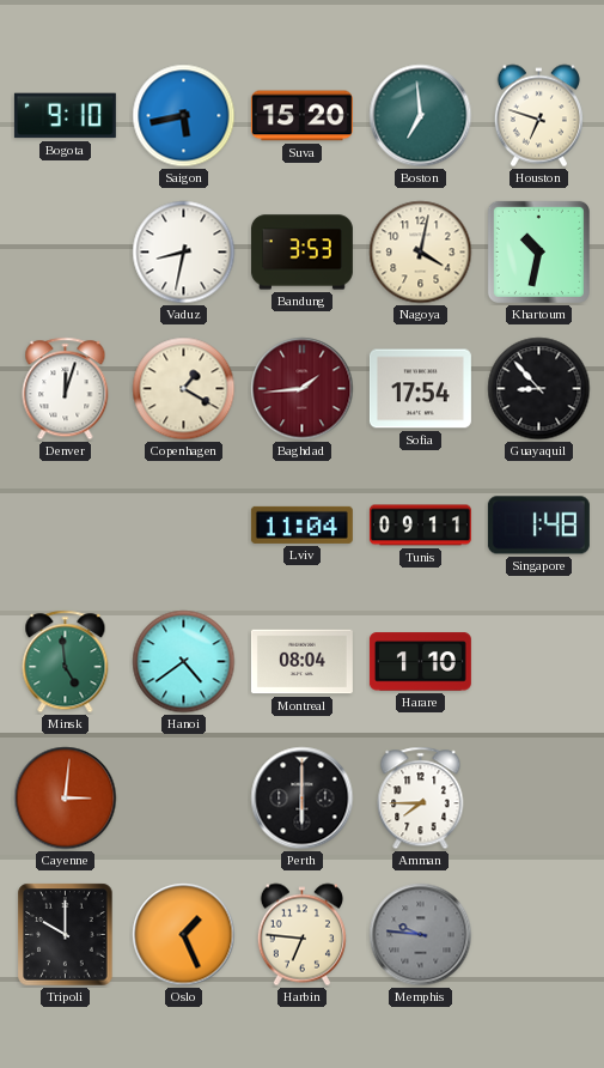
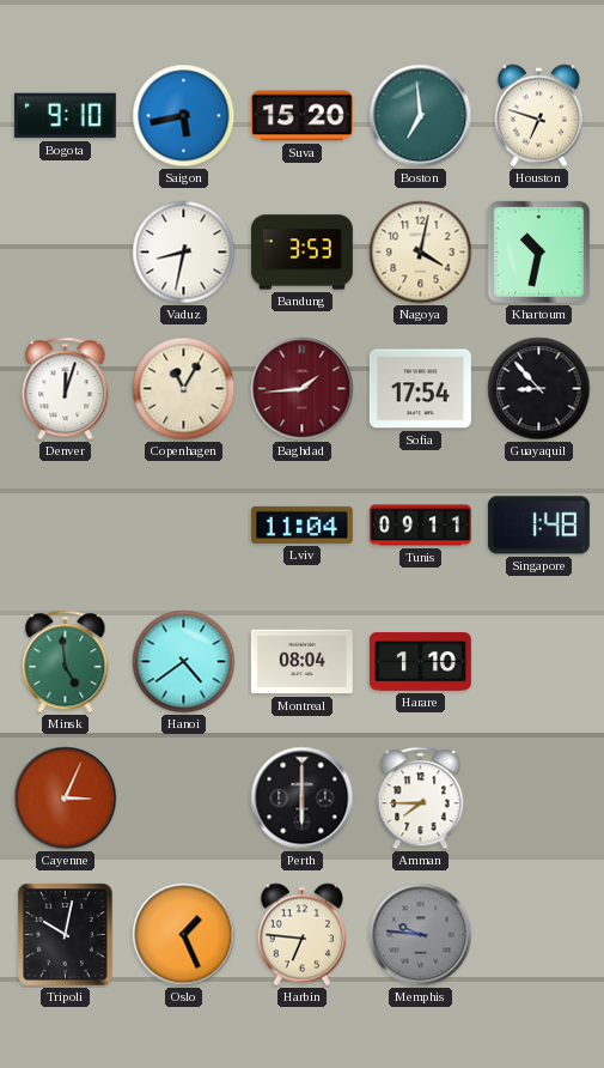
Copenhagen: 1:20 -> 11:05
Cayenne: 3:01 -> 3:04
Tripoli: 10:00 -> 10:02
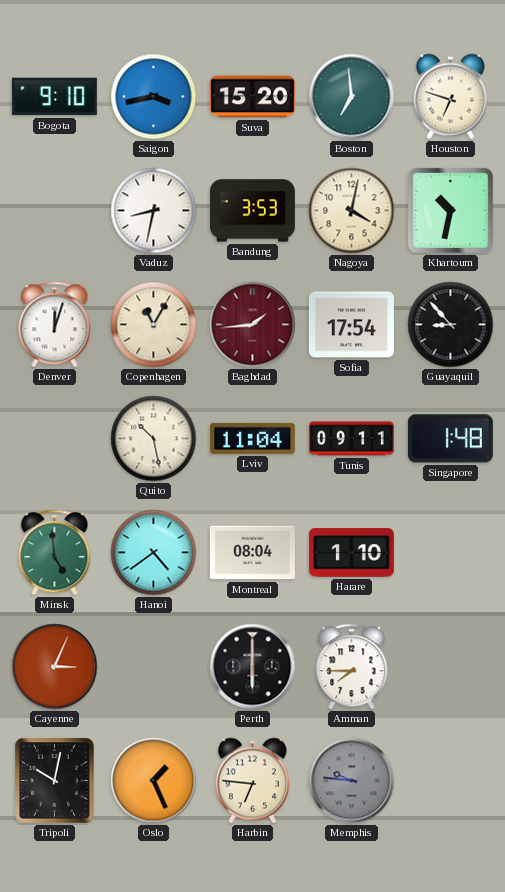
Saigon: 5:43 -> 3:43
Quito: none -> 10:28
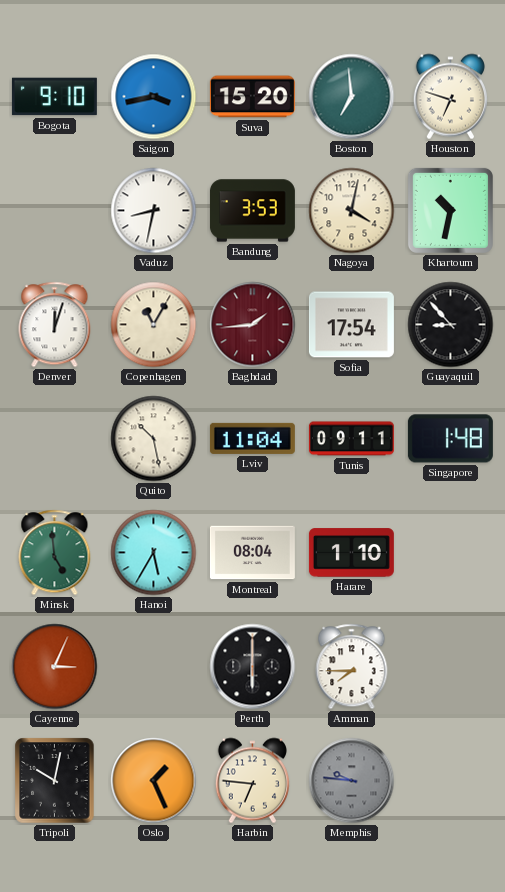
Hanoi: 4:39 -> 5:35
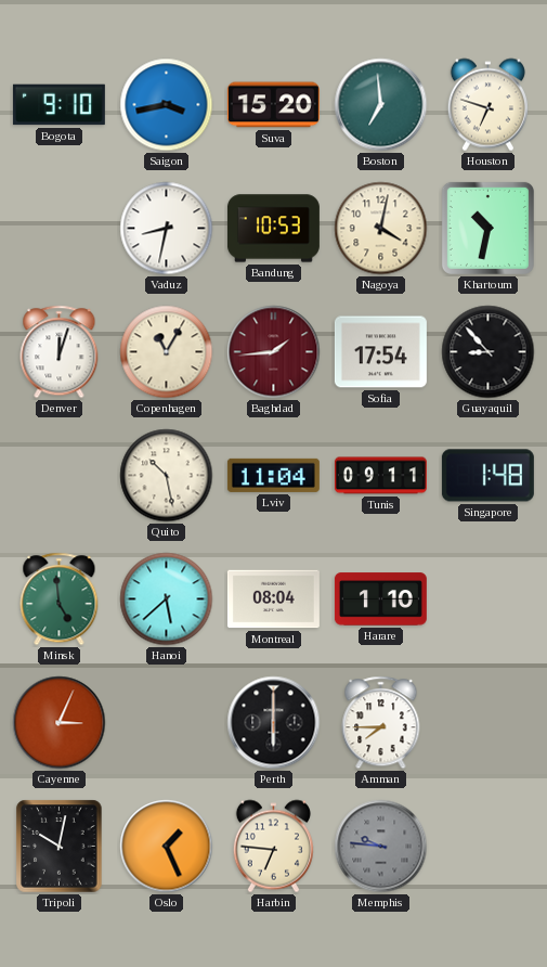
Bandung: 3:53 -> 10:53
Hanoi: 5:35 -> 5:38
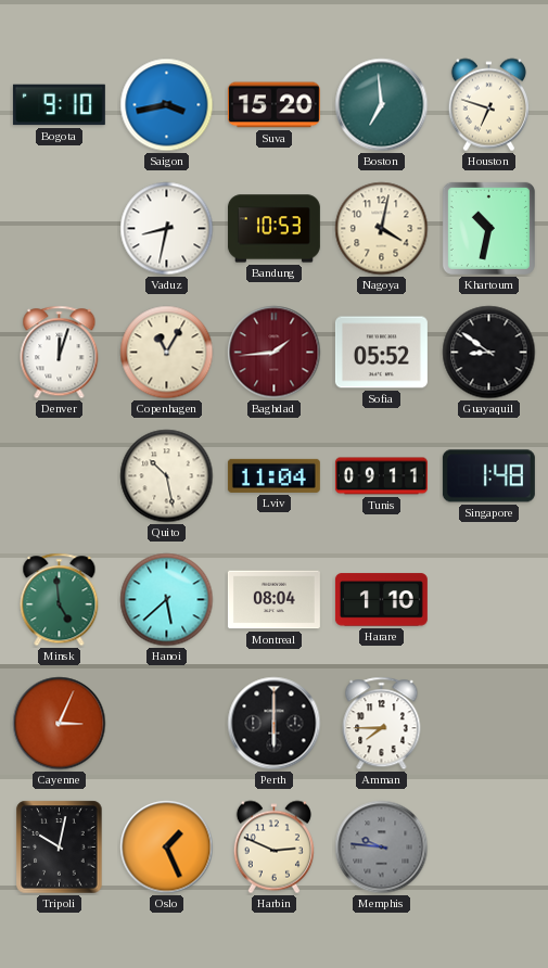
Sofia: 17:54 -> 05:52
Guayaquil: 8:53 -> 8:51
Harbin: 6:46 -> 2:49
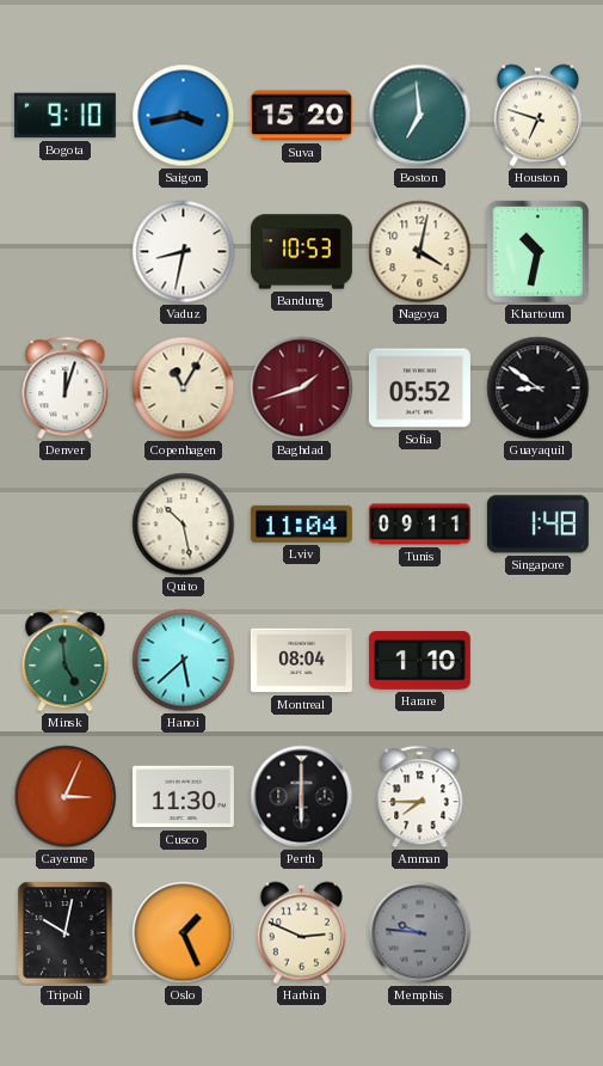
Baghdad: 1:44 -> 1:42
Cusco: none -> 11:30
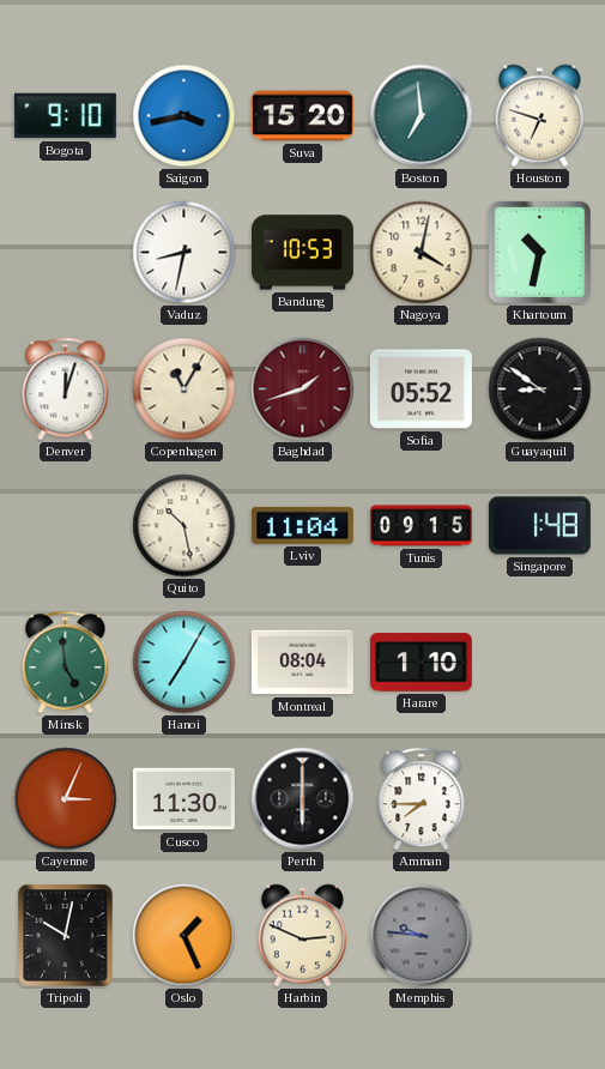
Tunis: 09:11 -> 09:15
Hanoi: 5:38 -> 7:05
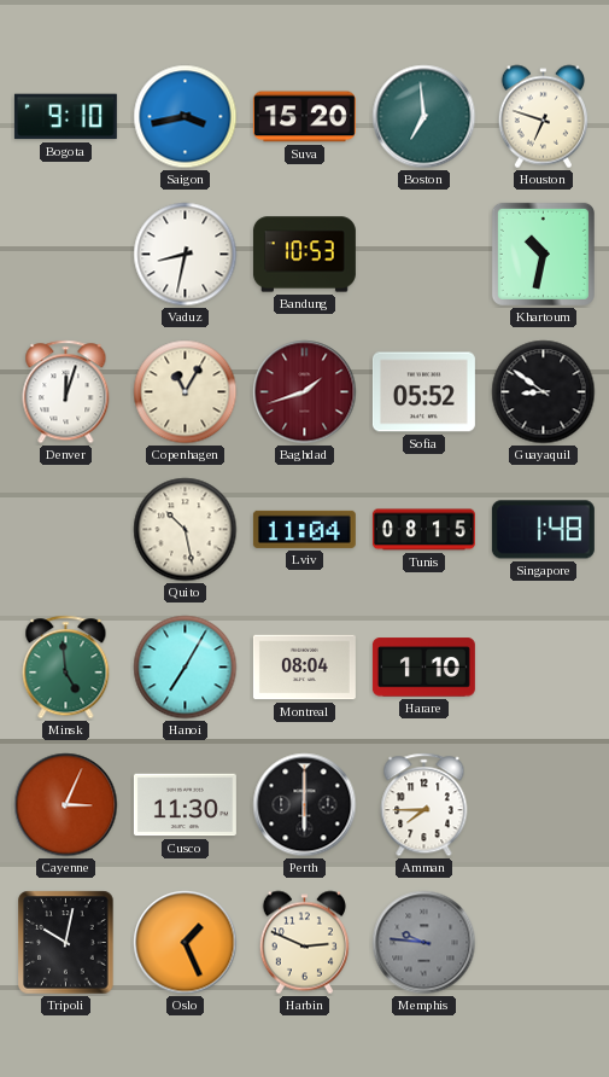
Nagoya: 4:02 -> none
Tunis: 09:15 -> 08:15
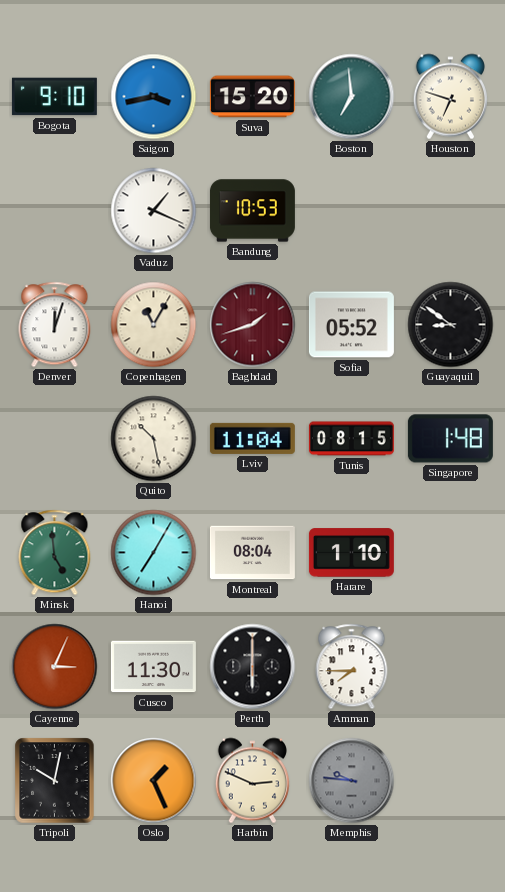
Vaduz: 8:32 -> 1:19
Khartoum: 10:32 -> none
